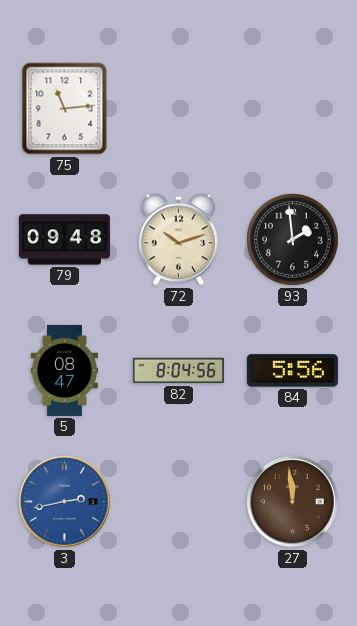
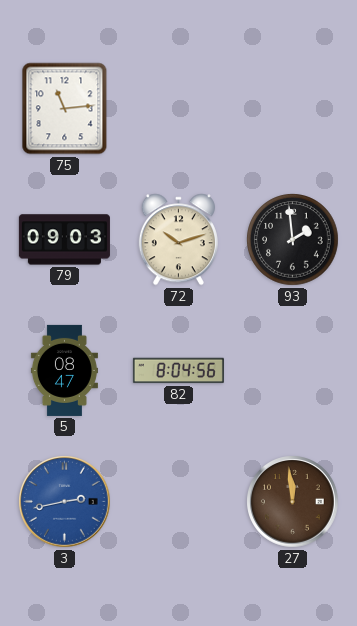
79: 09:48 -> 09:03
84: 5:56 -> none
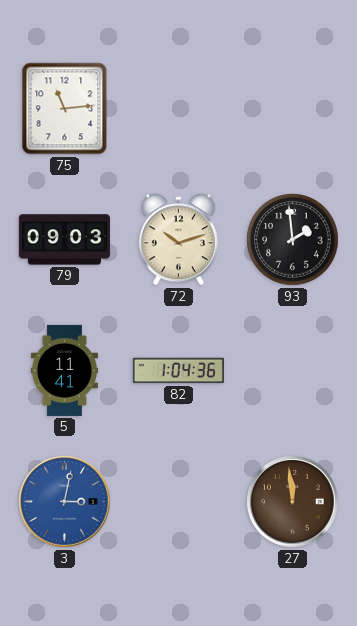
5: 08:47 -> 11:41
82: 8:04 -> 1:04
3: 2:43 -> 3:02
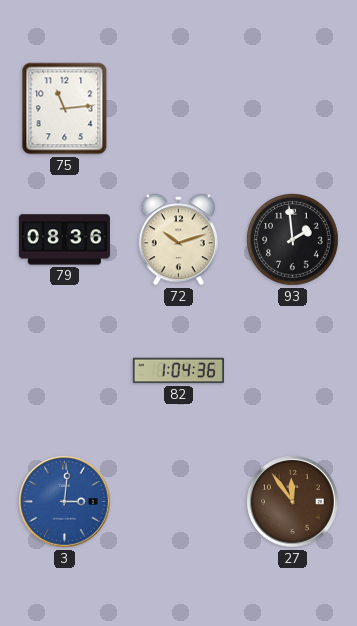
79: 09:03 -> 08:36
5: 11:41 -> none
3: 3:02 -> 3:01
27: 11:59 -> 11:54
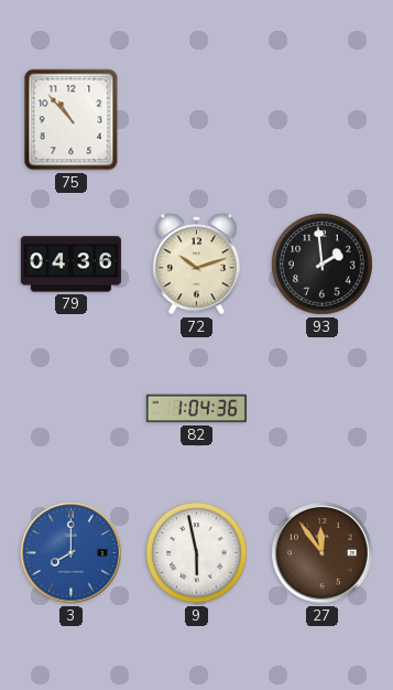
75: 11:14 -> 10:53
79: 08:36 -> 04:36
3: 3:01 -> 8:00
9: none -> 5:58
